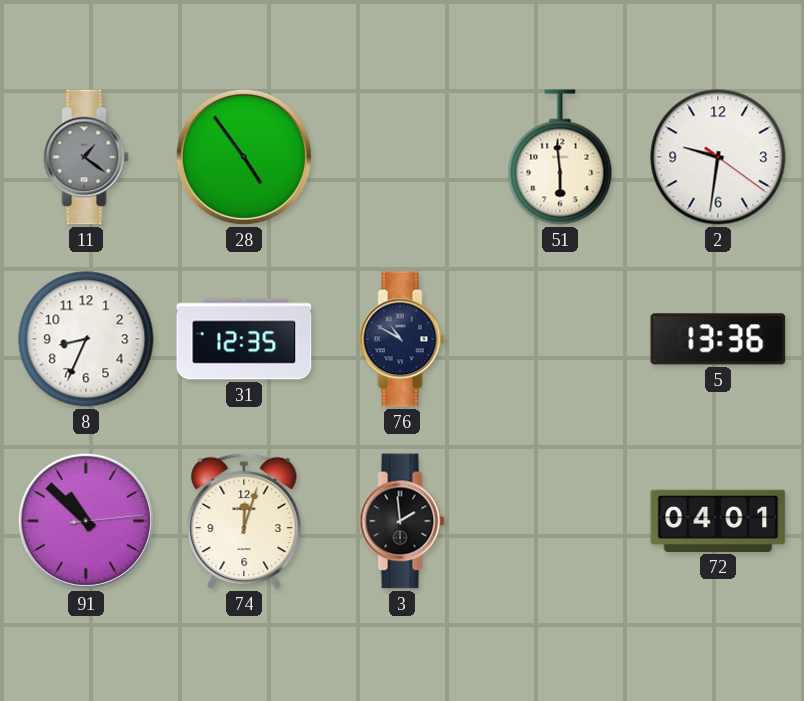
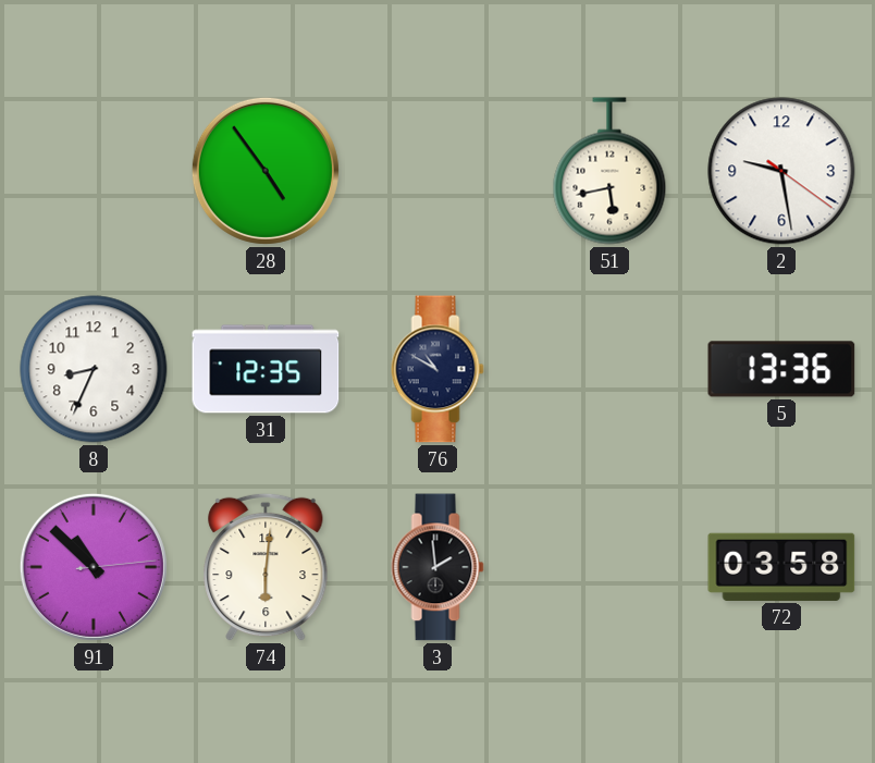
11: 1:21 -> none
51: 5:59 -> 5:43
2: 9:31 -> 9:28
74: 12:03 -> 6:01
72: 04:01 -> 03:58
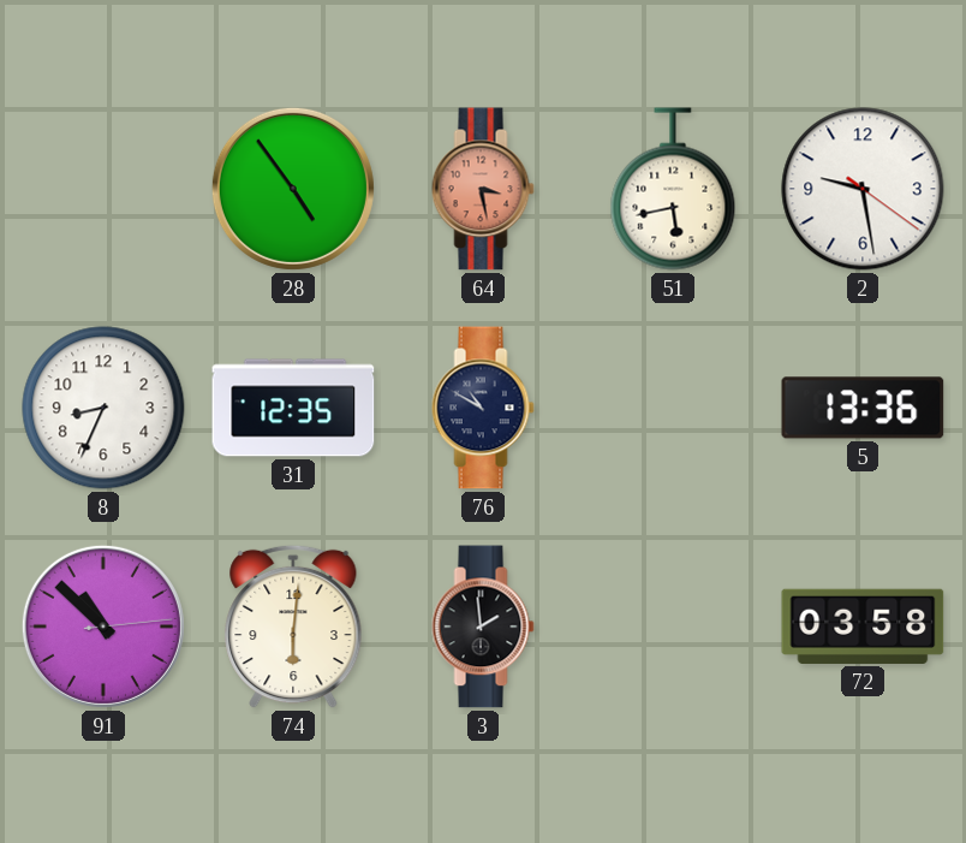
64: none -> 3:28
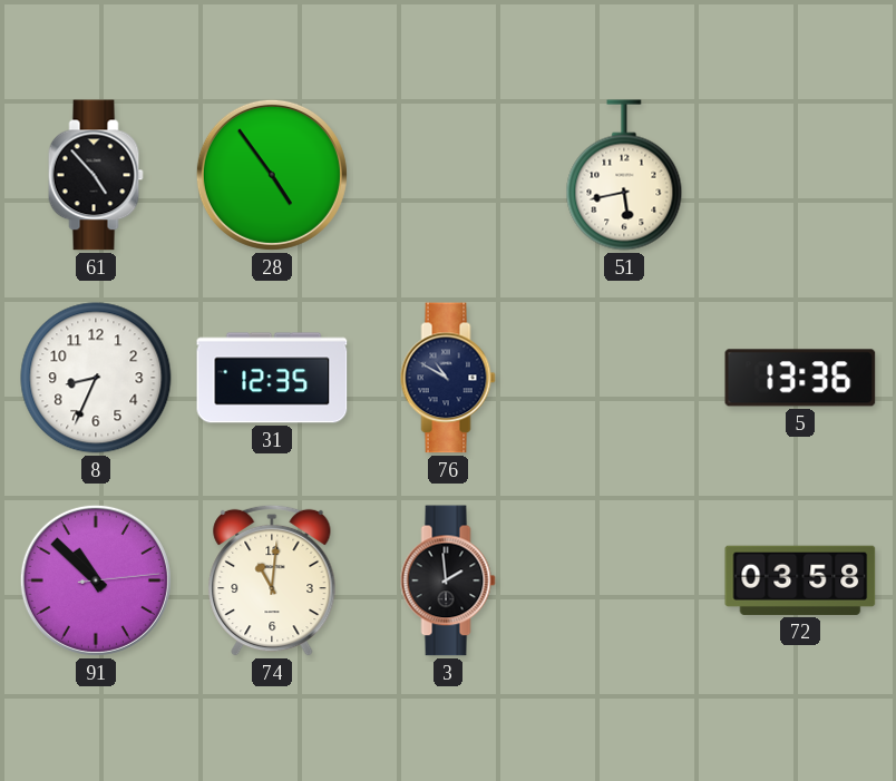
61: none -> 4:53
64: 3:28 -> none
2: 9:28 -> none
74: 6:01 -> 11:01
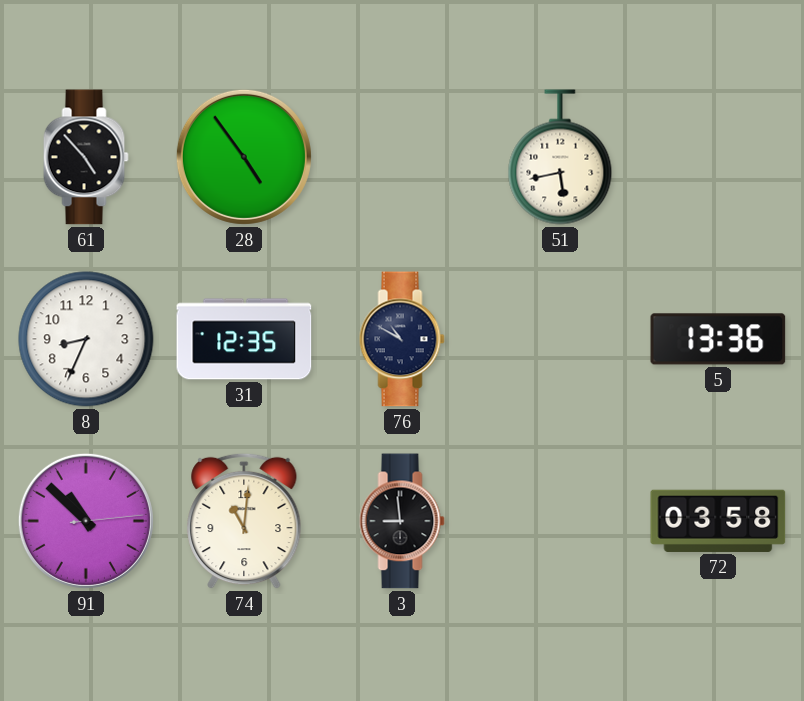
3: 1:59 -> 8:59
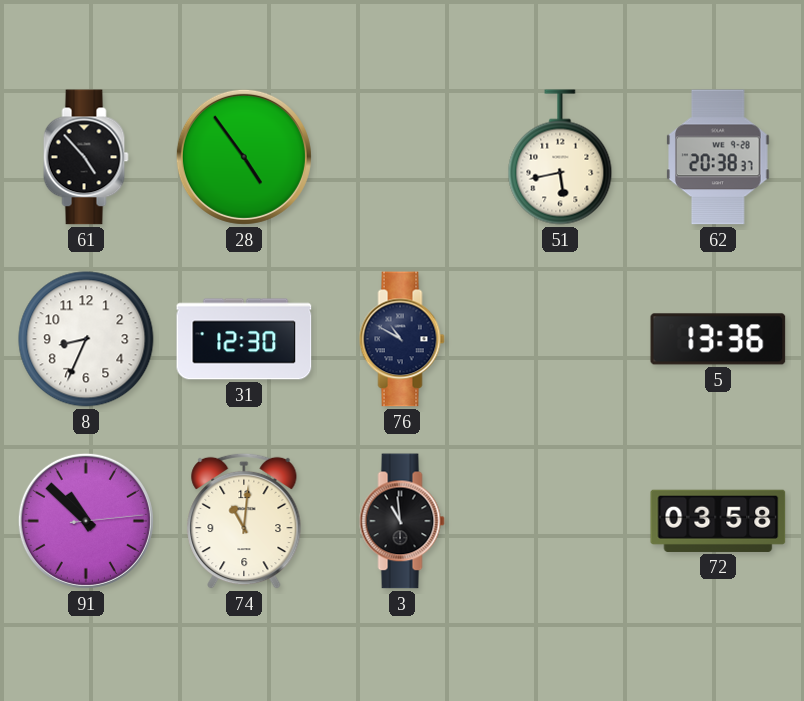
62: none -> 20:38
31: 12:35 -> 12:30
3: 8:59 -> 10:59
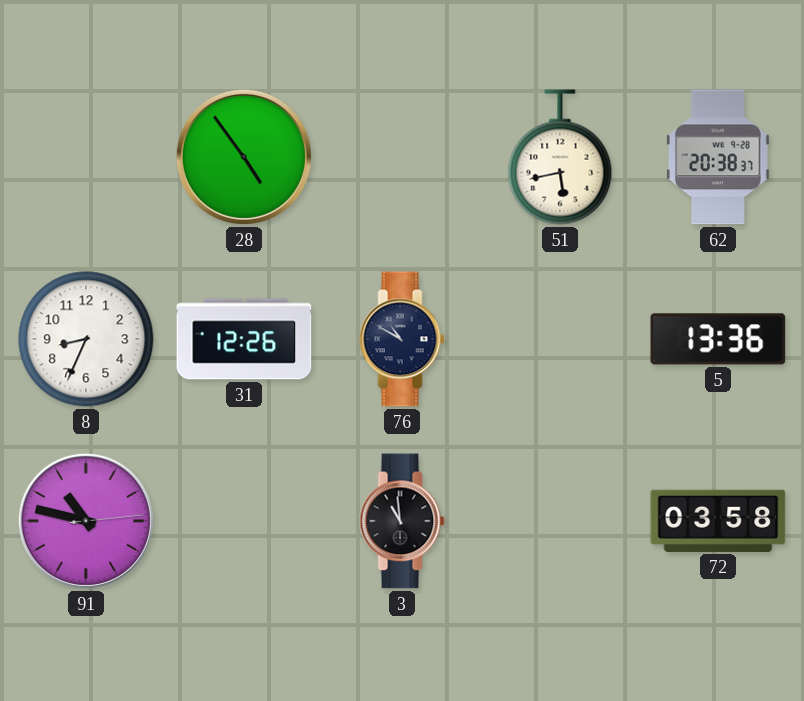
61: 4:53 -> none
31: 12:30 -> 12:26
91: 10:52 -> 10:47
74: 11:01 -> none
